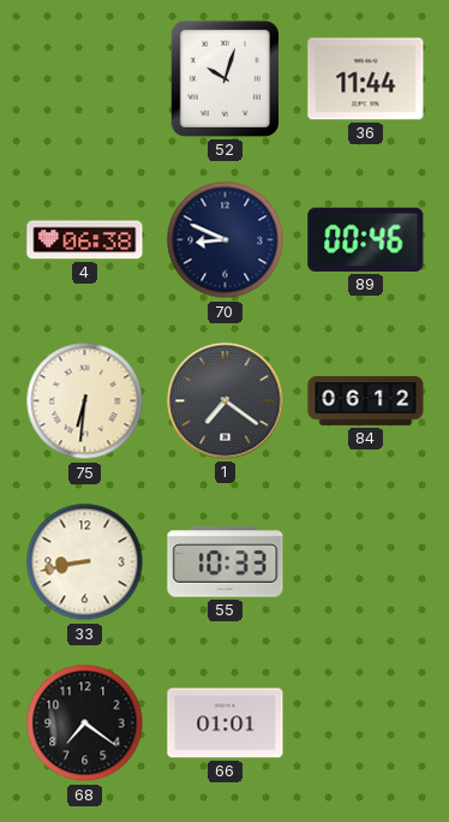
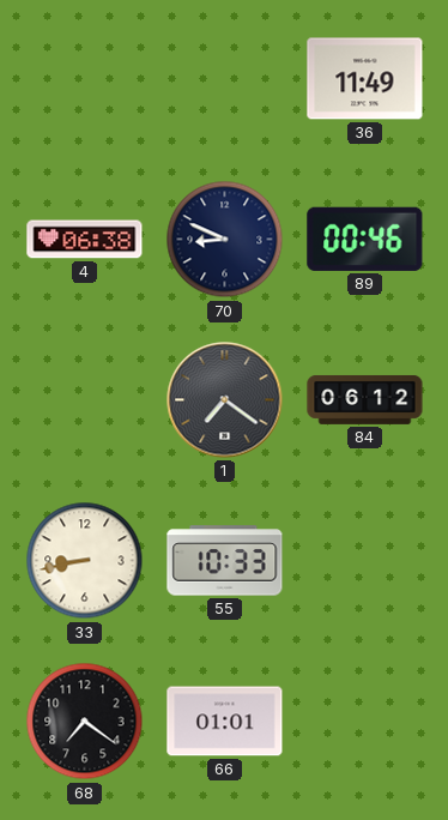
52: 10:03 -> none
36: 11:44 -> 11:49
75: 6:31 -> none
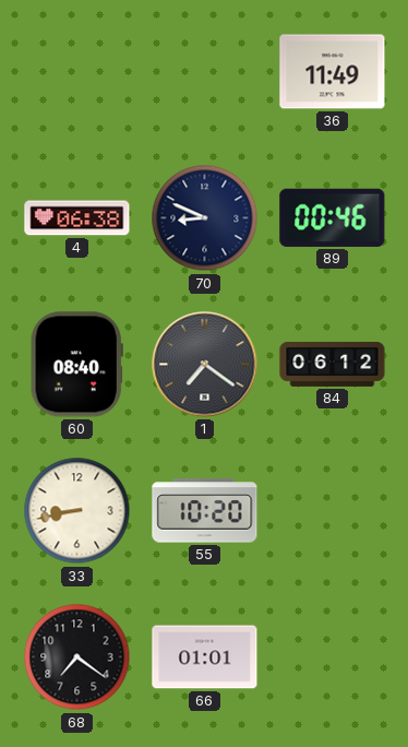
60: none -> 08:40
55: 10:33 -> 10:20
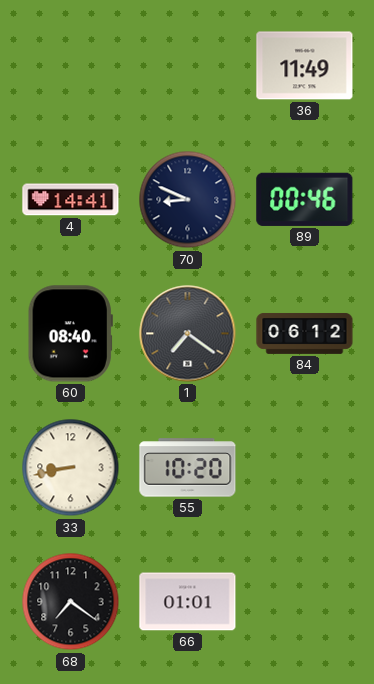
4: 06:38 -> 14:41
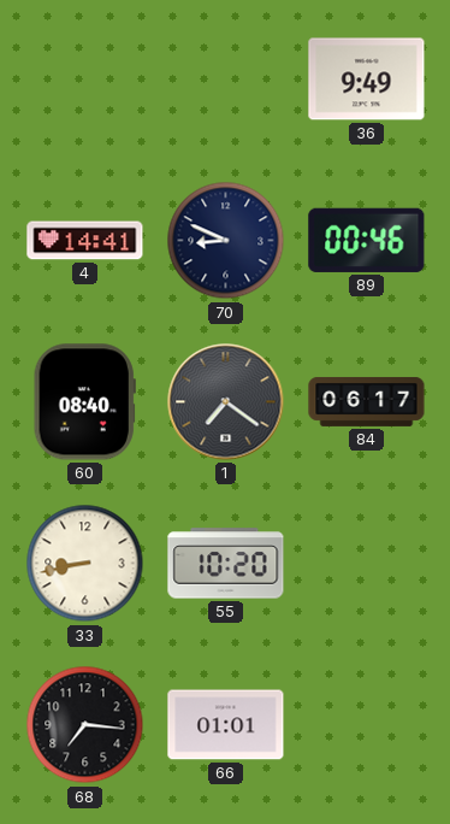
36: 11:49 -> 9:49
84: 06:12 -> 06:17
68: 7:21 -> 7:16
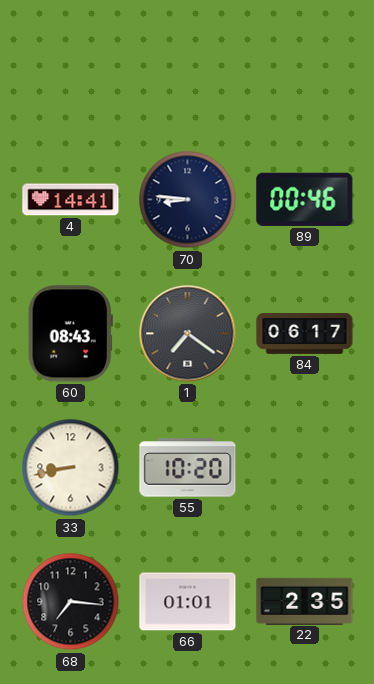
36: 9:49 -> none
70: 8:49 -> 8:46
60: 08:40 -> 08:43
22: none -> 2:35
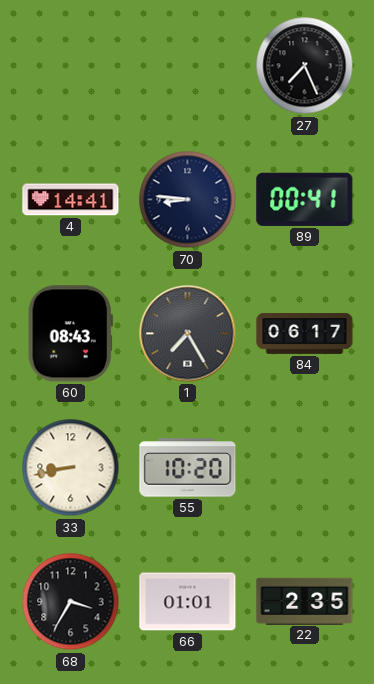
27: none -> 7:26
89: 00:46 -> 00:41
1: 7:21 -> 7:25
68: 7:16 -> 3:35
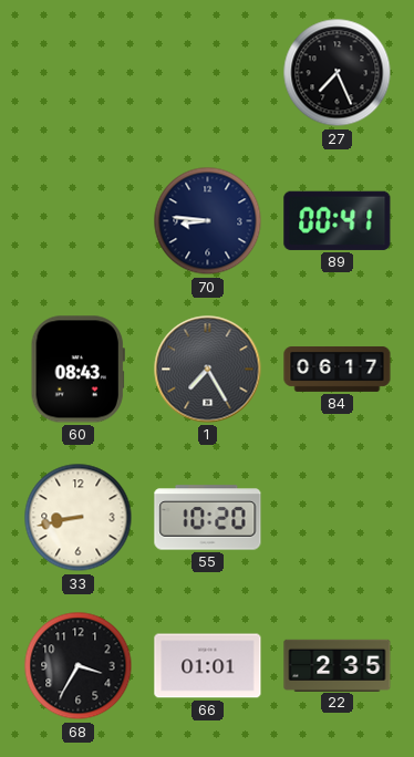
4: 14:41 -> none
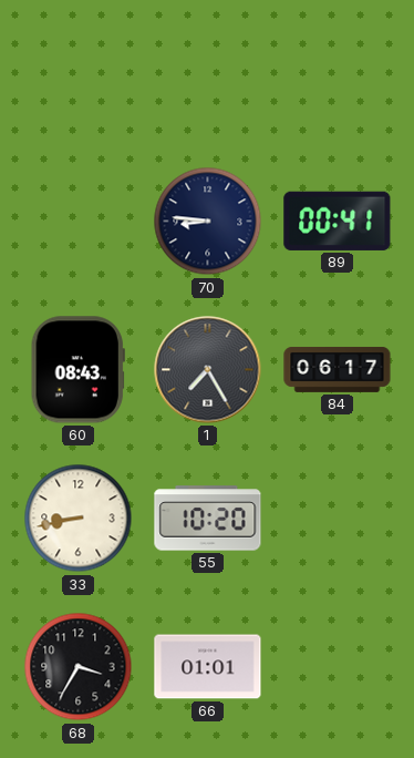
27: 7:26 -> none
22: 2:35 -> none
